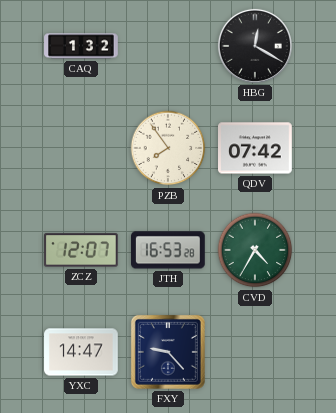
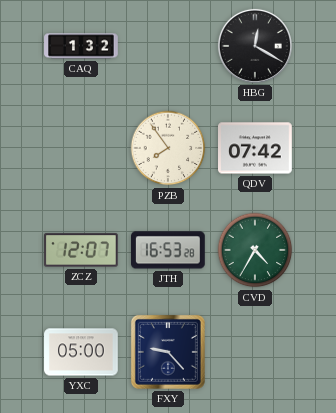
YXC: 14:47 -> 05:00
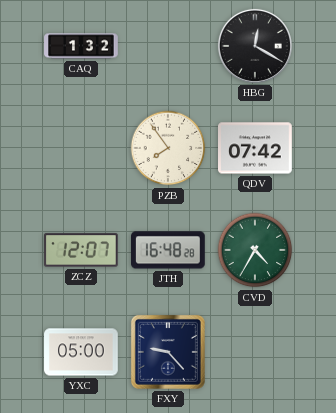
JTH: 16:53 -> 16:48
